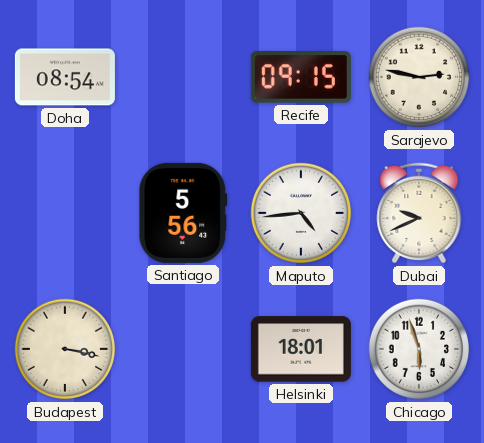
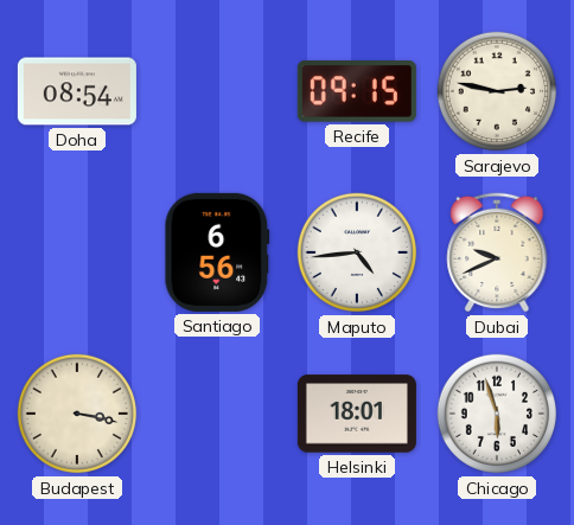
Santiago: 5:56 -> 6:56
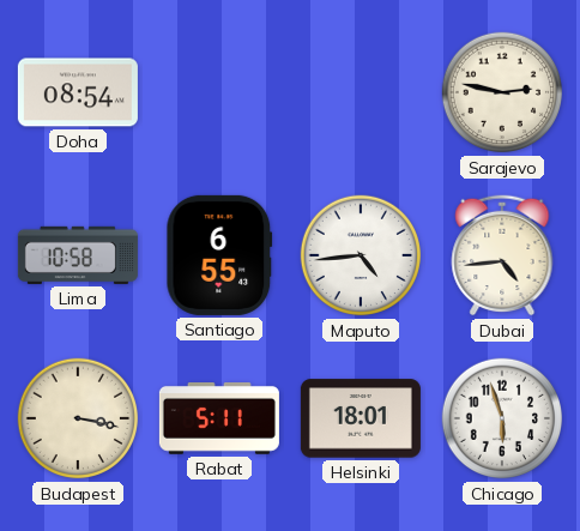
Recife: 09:15 -> none
Lima: none -> 10:58
Santiago: 6:56 -> 6:55
Dubai: 9:41 -> 4:44
Rabat: none -> 5:11
